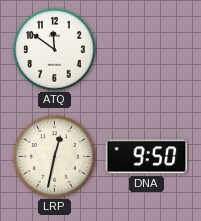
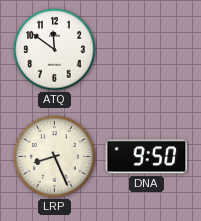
LRP: 12:32 -> 8:26
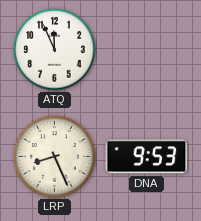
ATQ: 11:51 -> 11:56
DNA: 9:50 -> 9:53
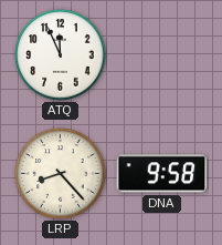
LRP: 8:26 -> 8:23
DNA: 9:53 -> 9:58
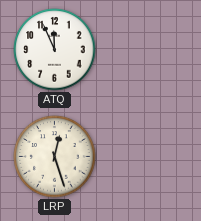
LRP: 8:23 -> 12:27
DNA: 9:58 -> none
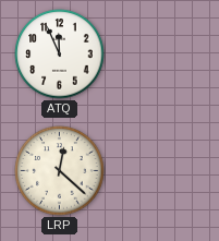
LRP: 12:27 -> 12:22
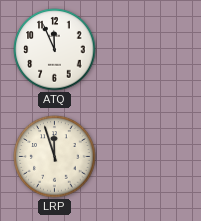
LRP: 12:22 -> 11:57
